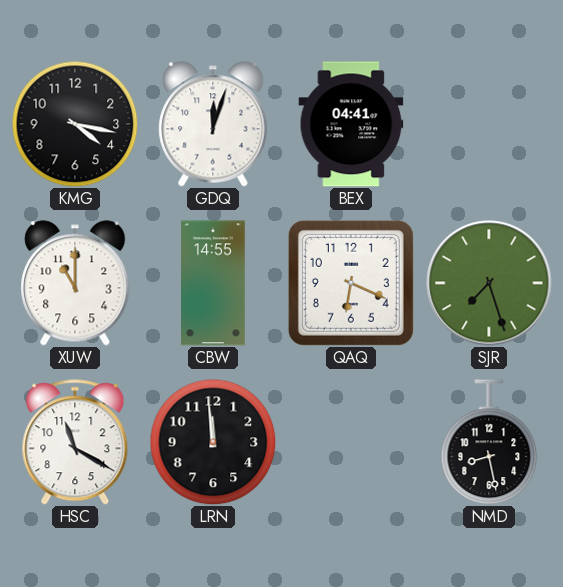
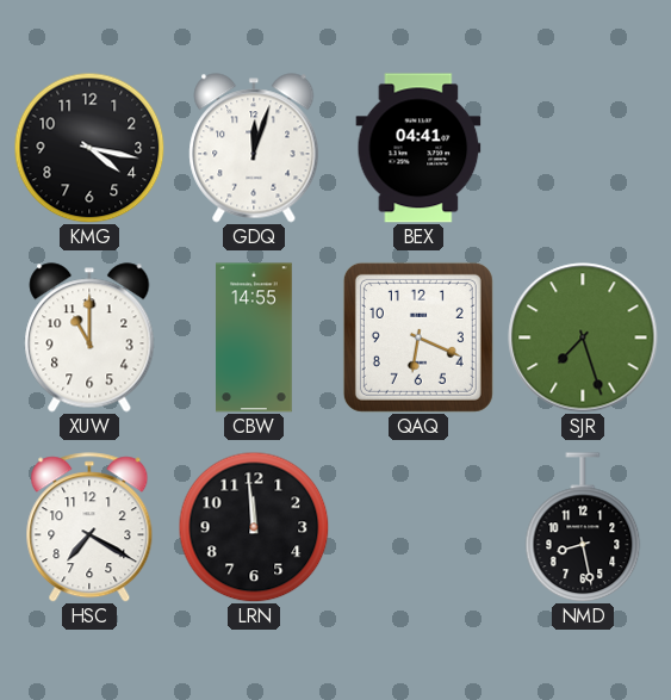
HSC: 11:20 -> 7:20
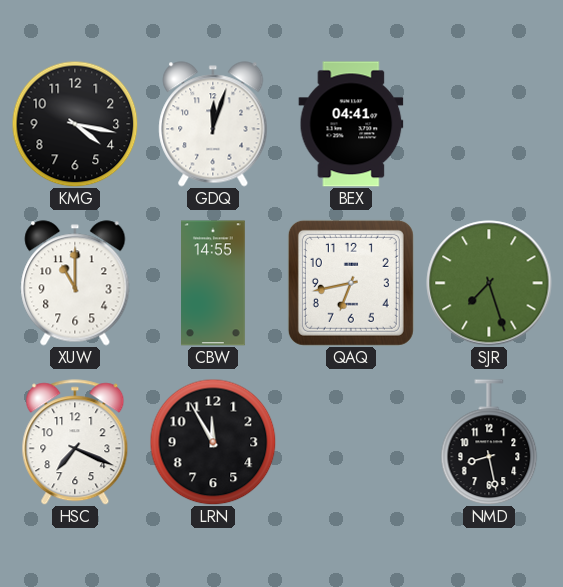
QAQ: 6:19 -> 6:43
HSC: 7:20 -> 7:19
LRN: 11:59 -> 11:55
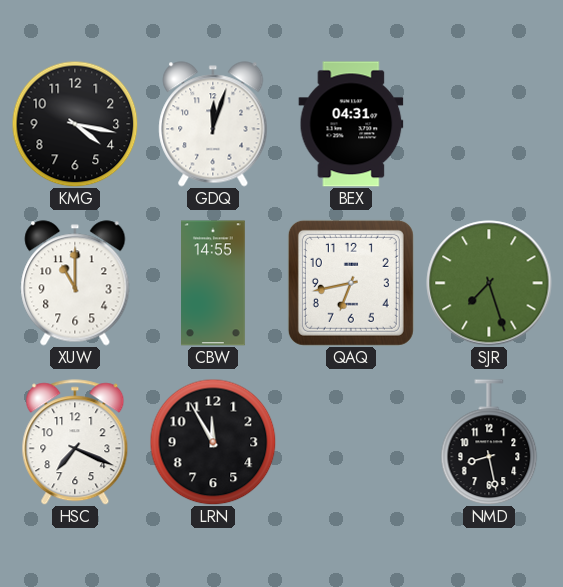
BEX: 04:41 -> 04:31
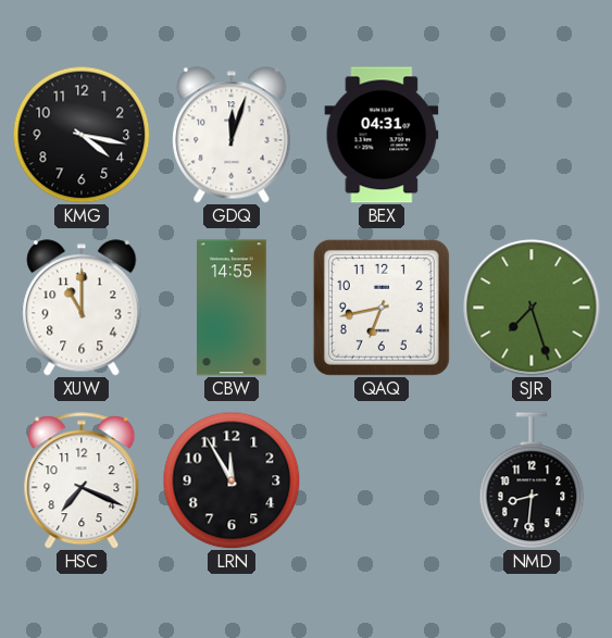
NMD: 8:28 -> 8:31
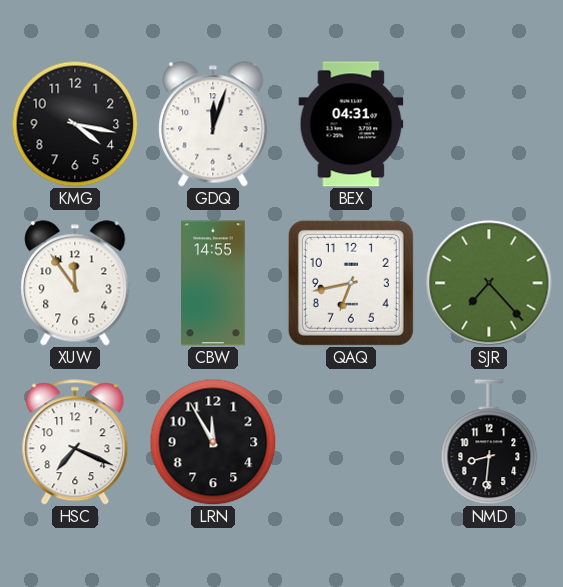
XUW: 11:00 -> 11:54
SJR: 7:27 -> 7:23
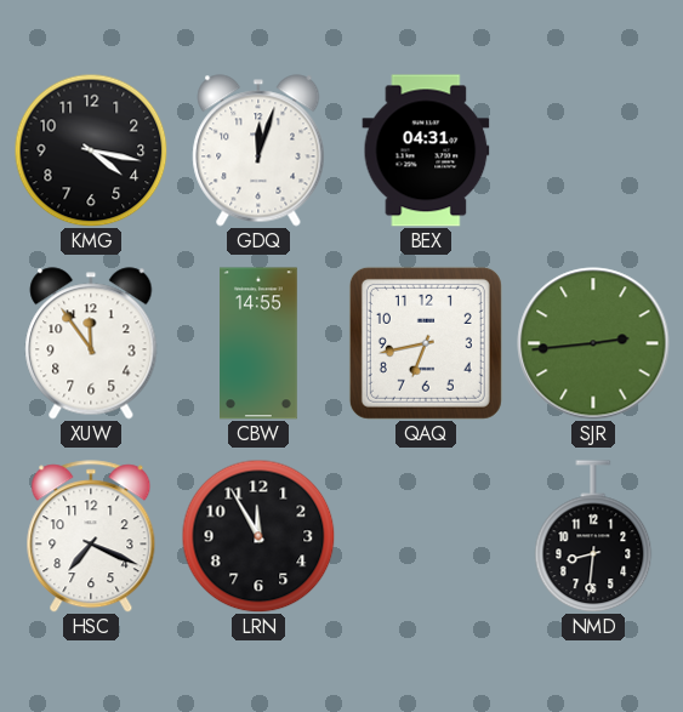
SJR: 7:23 -> 2:44
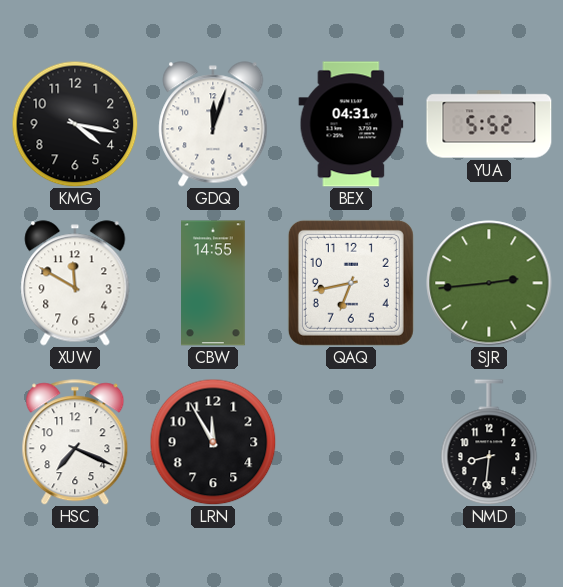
YUA: none -> 5:52
XUW: 11:54 -> 11:50
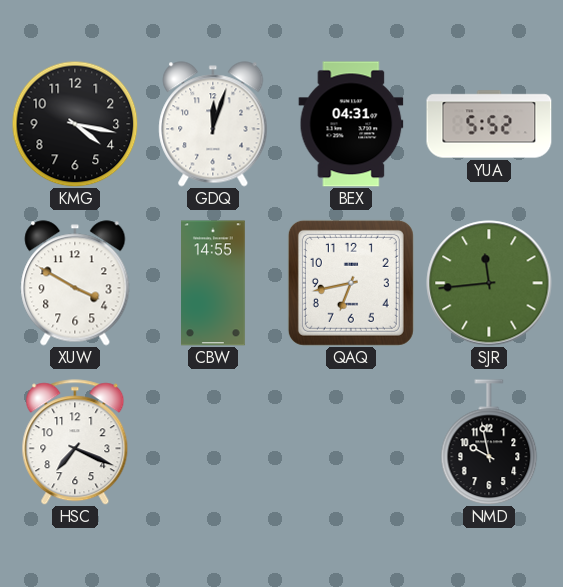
XUW: 11:50 -> 3:50
SJR: 2:44 -> 11:44
LRN: 11:55 -> none
NMD: 8:31 -> 9:58
